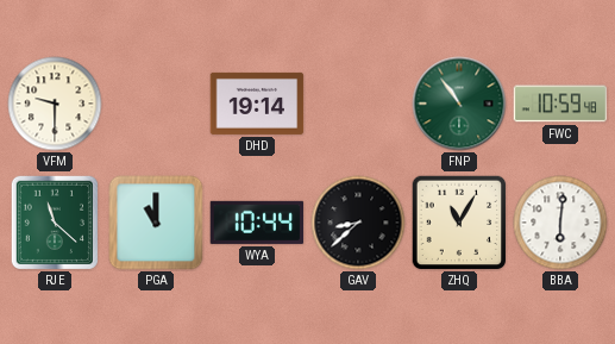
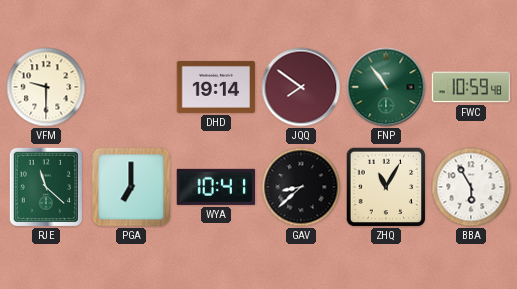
JQQ: none -> 7:51
PGA: 11:00 -> 7:00
WYA: 10:44 -> 10:41
BBA: 6:01 -> 5:55
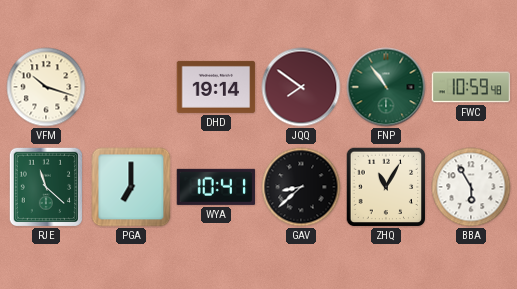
VFM: 9:30 -> 10:18
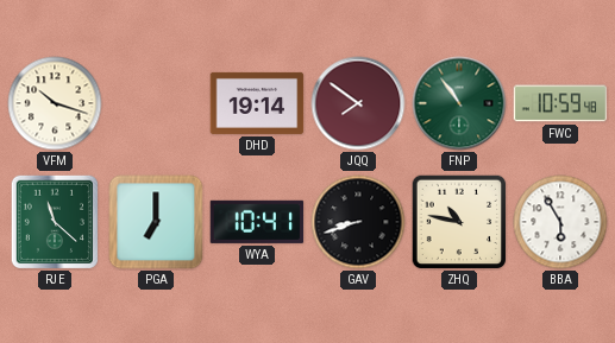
GAV: 8:38 -> 8:42
ZHQ: 11:05 -> 10:47
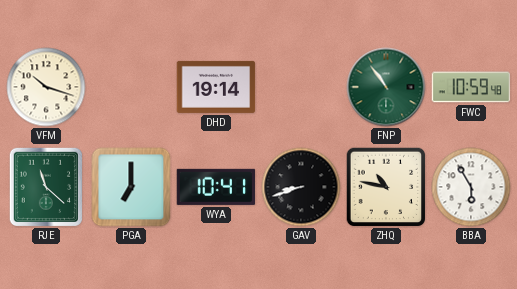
JQQ: 7:51 -> none
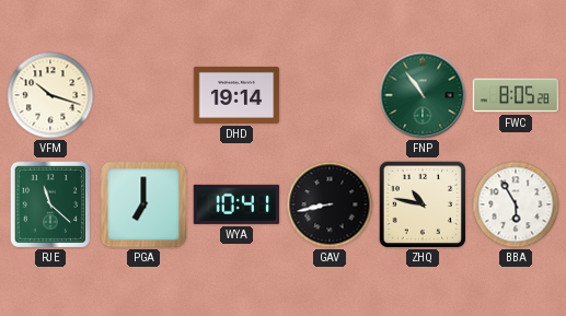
FWC: 10:59 -> 8:05
GAV: 8:42 -> 8:43
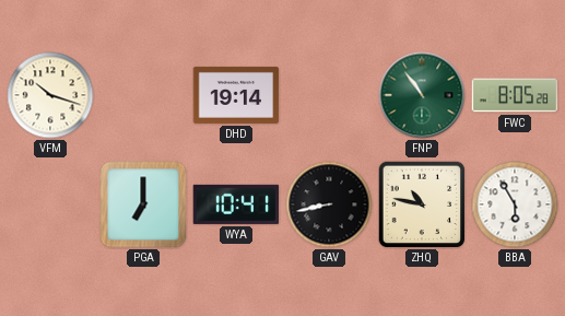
RJE: 11:22 -> none
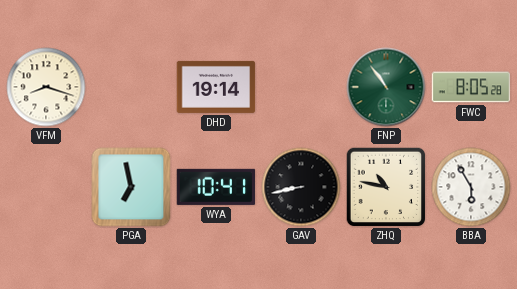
VFM: 10:18 -> 8:18
PGA: 7:00 -> 6:58
